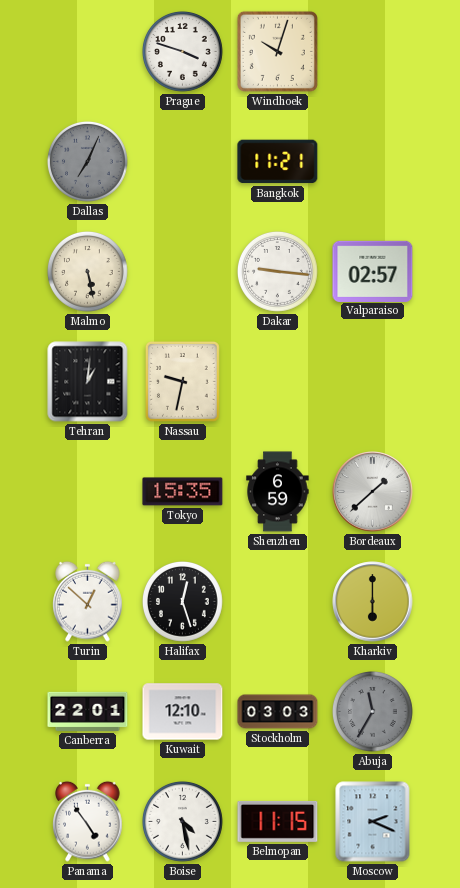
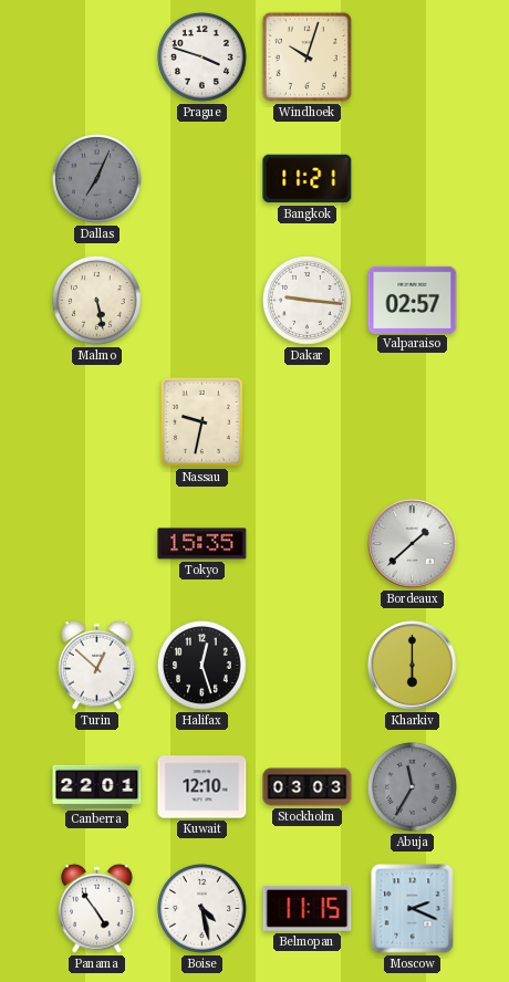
Tehran: 1:01 -> none
Shenzhen: 6:59 -> none
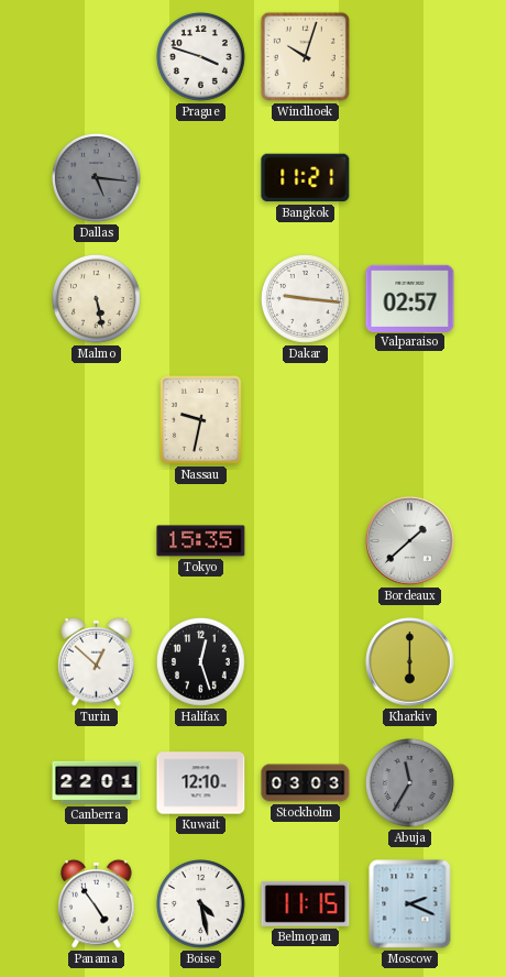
Dallas: 7:04 -> 5:16
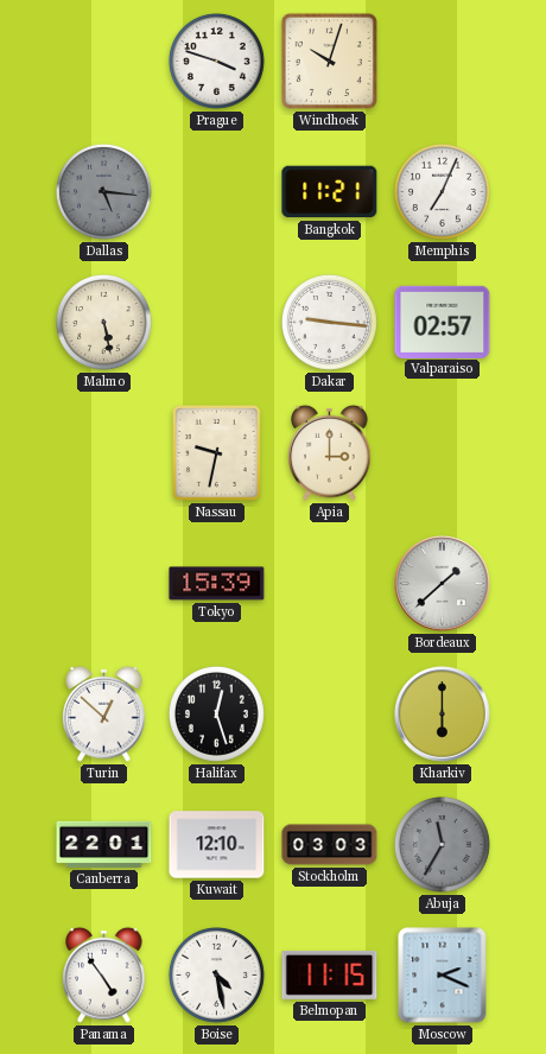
Memphis: none -> 7:04
Apia: none -> 3:00
Tokyo: 15:35 -> 15:39
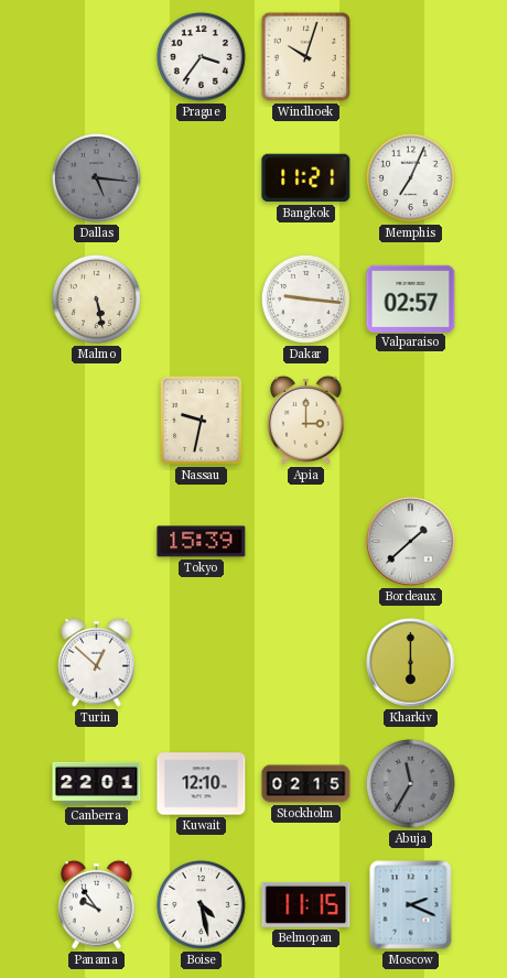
Prague: 3:48 -> 3:36
Halifax: 12:27 -> none
Stockholm: 03:03 -> 02:15
Panama: 4:54 -> 9:54
